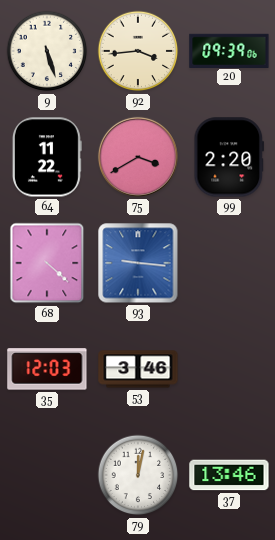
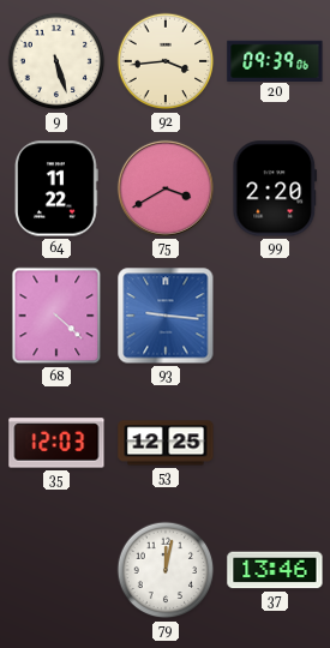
53: 3:46 -> 12:25
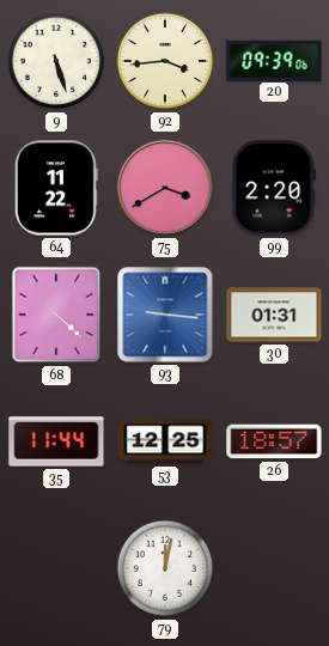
30: none -> 01:31
35: 12:03 -> 11:44
26: none -> 18:57
37: 13:46 -> none
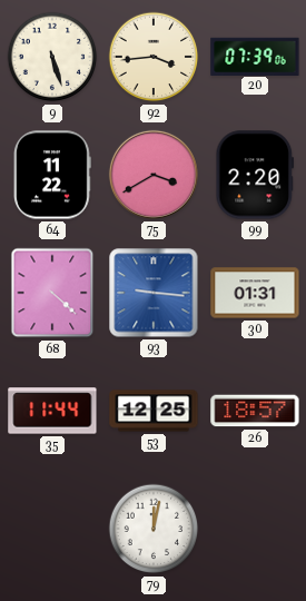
20: 09:39 -> 07:39
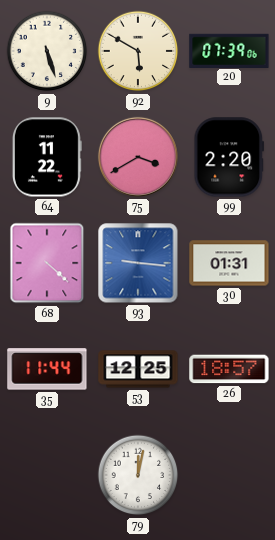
92: 3:44 -> 5:50
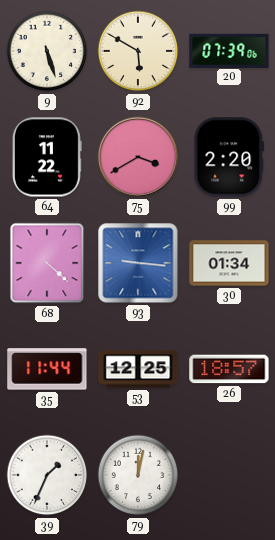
30: 01:31 -> 01:34
39: none -> 1:34
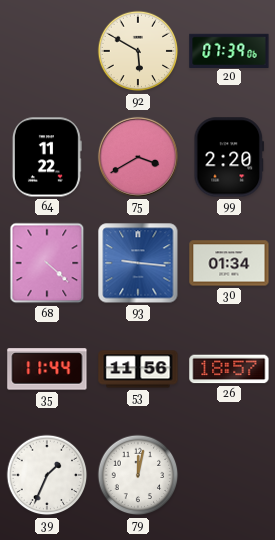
9: 5:27 -> none
53: 12:25 -> 11:56
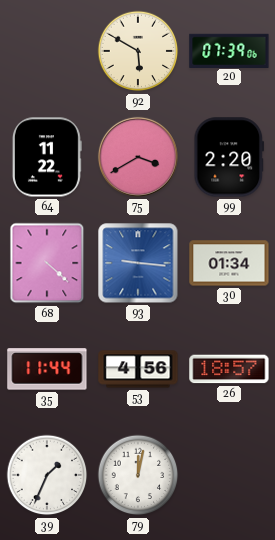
53: 11:56 -> 4:56
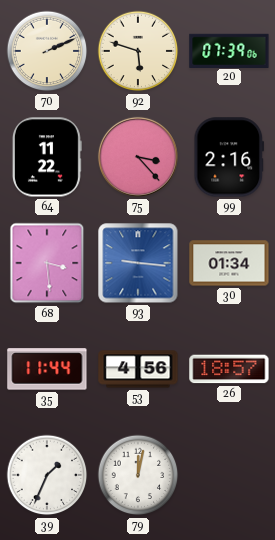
70: none -> 2:11
92: 5:50 -> 5:48
75: 3:40 -> 3:23
99: 2:20 -> 2:16
68: 4:22 -> 3:29
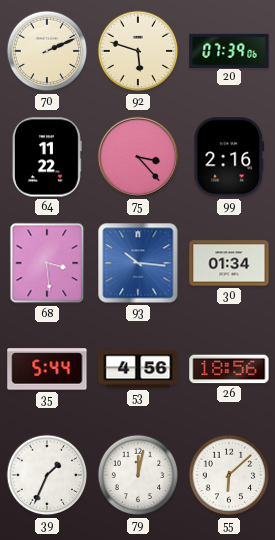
93: 9:16 -> 10:16
35: 11:44 -> 5:44
26: 18:57 -> 18:56
55: none -> 6:08
